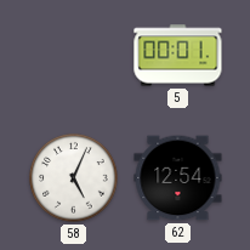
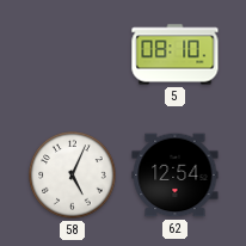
5: 00:01 -> 08:10
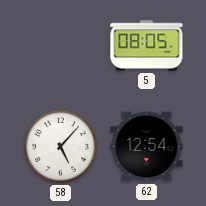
5: 08:10 -> 08:05
58: 5:04 -> 5:07
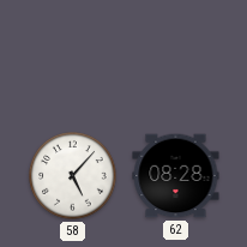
5: 08:05 -> none
62: 12:54 -> 08:28
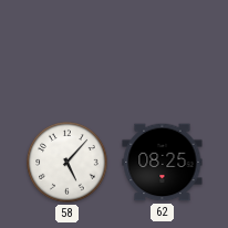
62: 08:28 -> 08:25
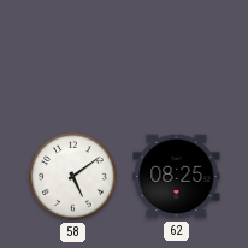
58: 5:07 -> 5:09
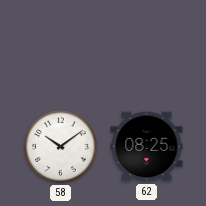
58: 5:09 -> 10:09
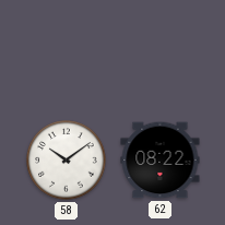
62: 08:25 -> 08:22
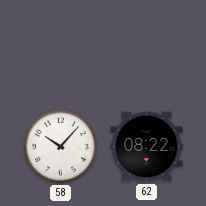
58: 10:09 -> 10:07
